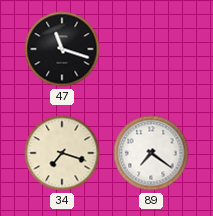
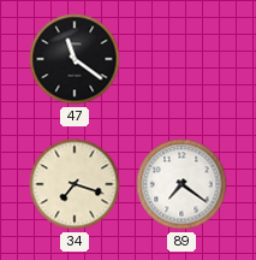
47: 11:18 -> 11:21
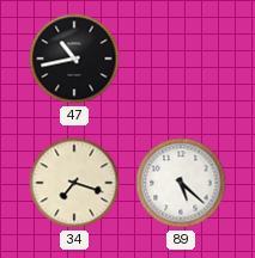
47: 11:21 -> 10:43
89: 7:21 -> 5:22
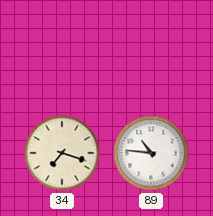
47: 10:43 -> none
89: 5:22 -> 10:46
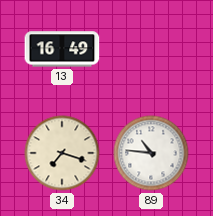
13: none -> 16:49
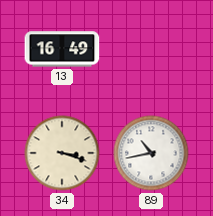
34: 7:18 -> 3:18
89: 10:46 -> 10:43
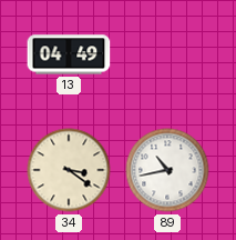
13: 16:49 -> 04:49
34: 3:18 -> 3:21
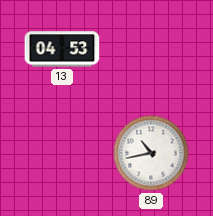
13: 04:49 -> 04:53
34: 3:21 -> none
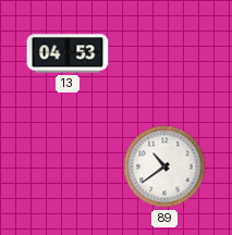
89: 10:43 -> 10:39
